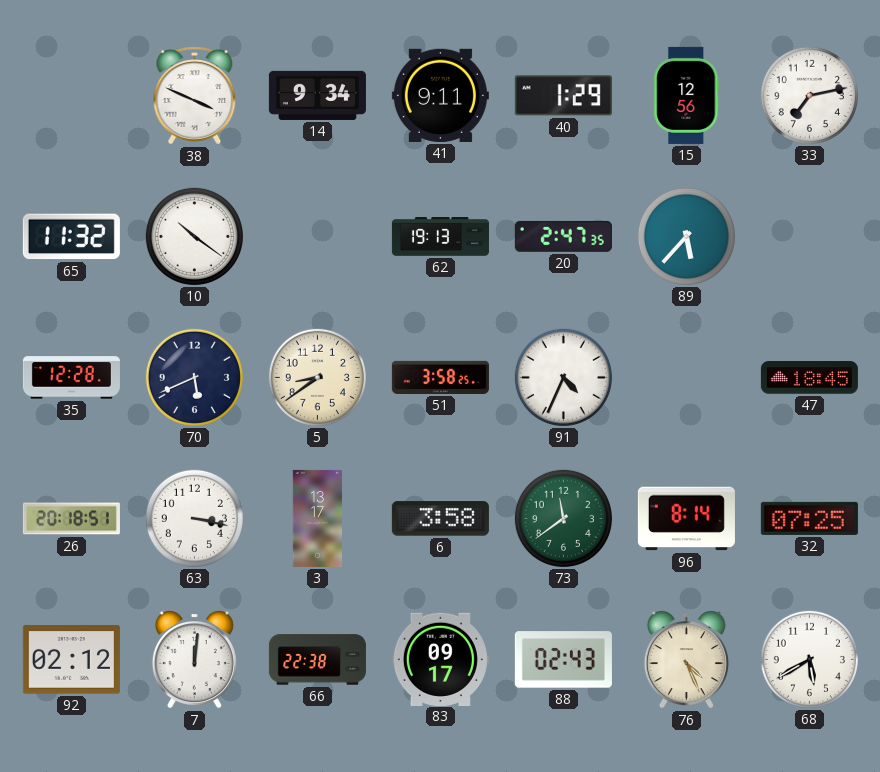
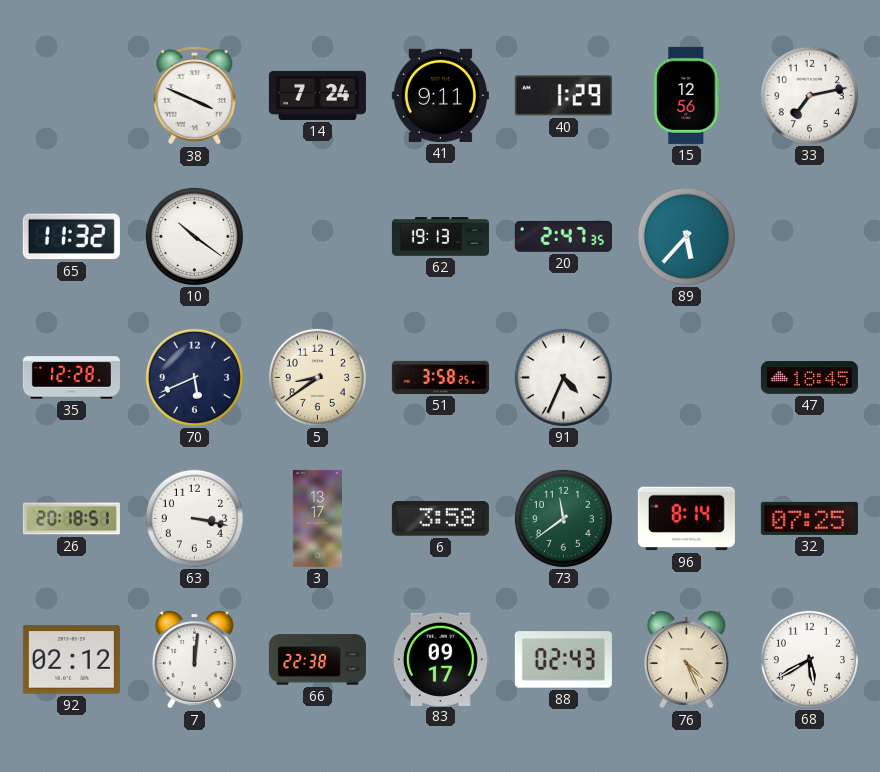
14: 9:34 -> 7:24
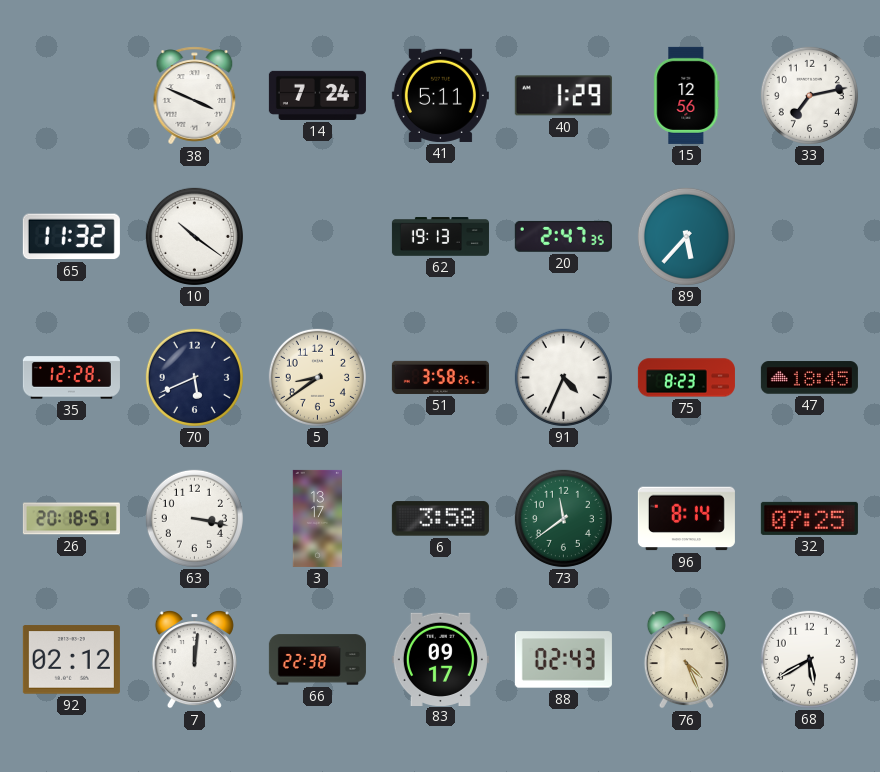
41: 9:11 -> 5:11
75: none -> 8:23
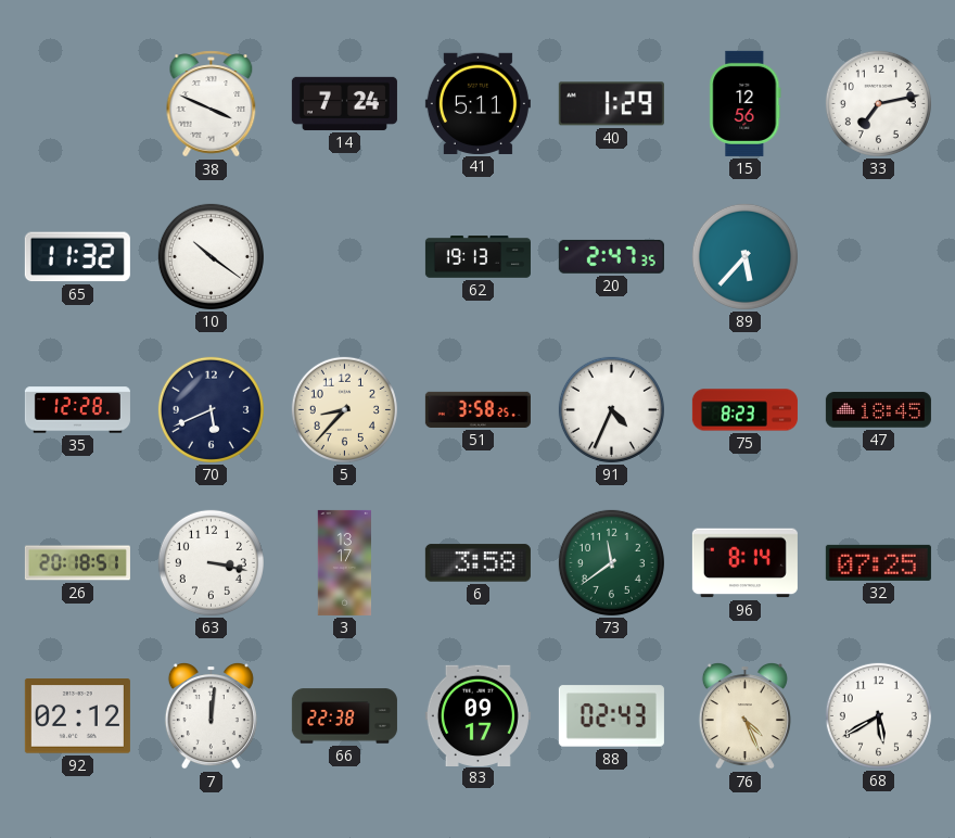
5: 8:39 -> 8:37
